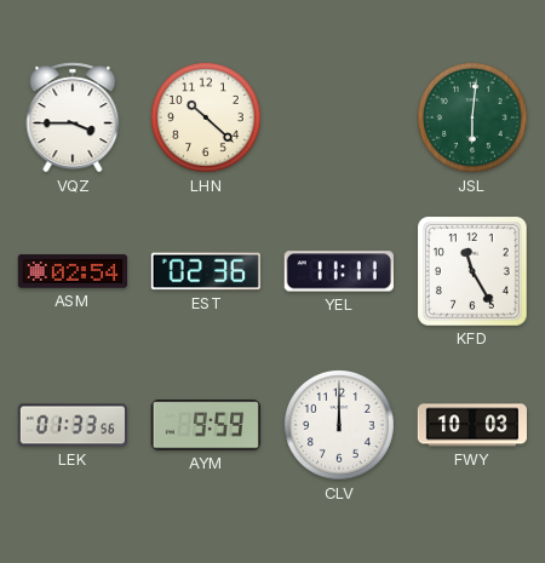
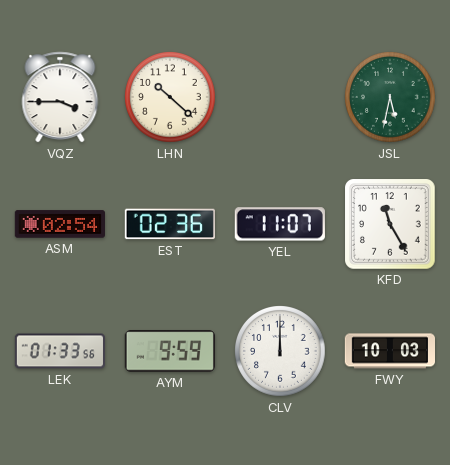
JSL: 6:01 -> 5:32
YEL: 11:11 -> 11:07
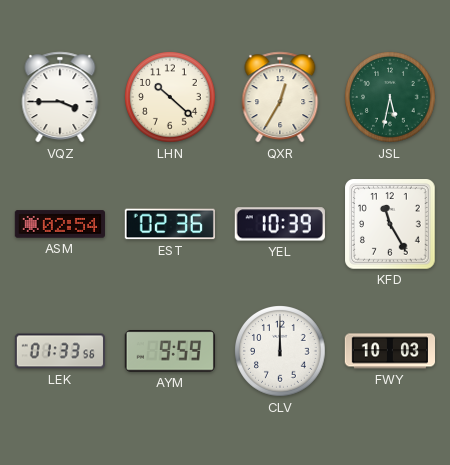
QXR: none -> 12:35
YEL: 11:07 -> 10:39
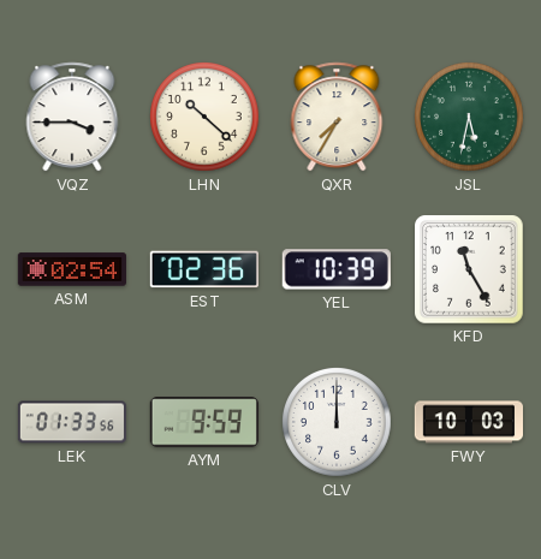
QXR: 12:35 -> 7:35
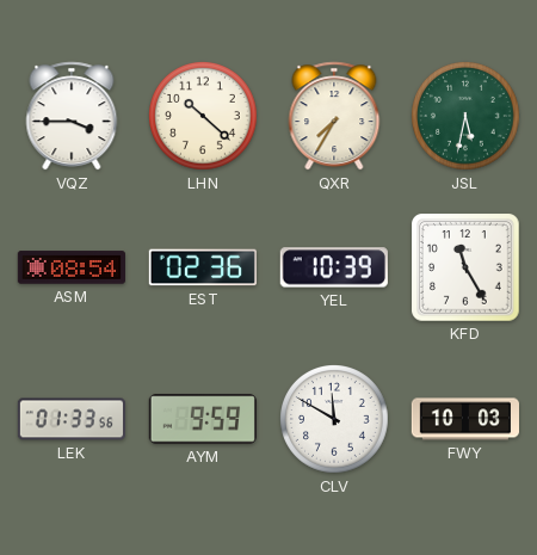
ASM: 02:54 -> 08:54
CLV: 12:00 -> 11:50
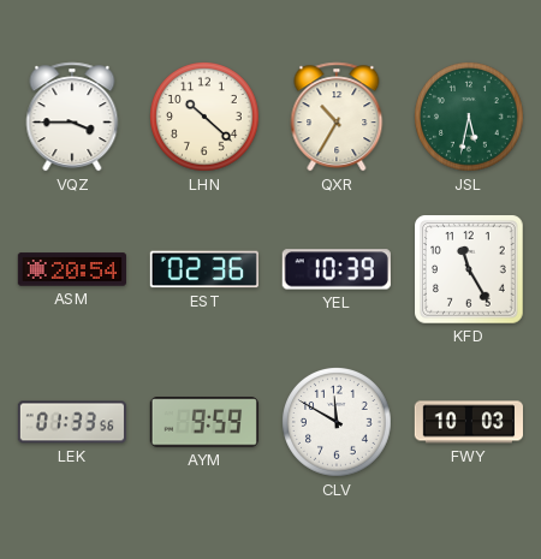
QXR: 7:35 -> 10:35
ASM: 08:54 -> 20:54
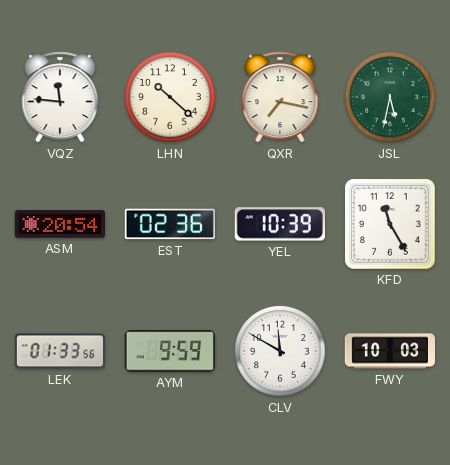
VQZ: 3:45 -> 11:46
QXR: 10:35 -> 7:17
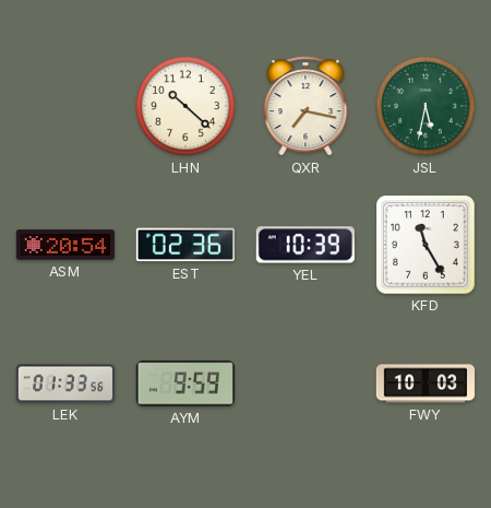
VQZ: 11:46 -> none
CLV: 11:50 -> none
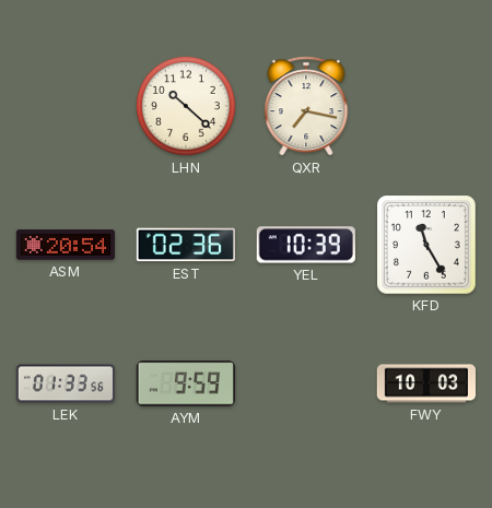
JSL: 5:32 -> none
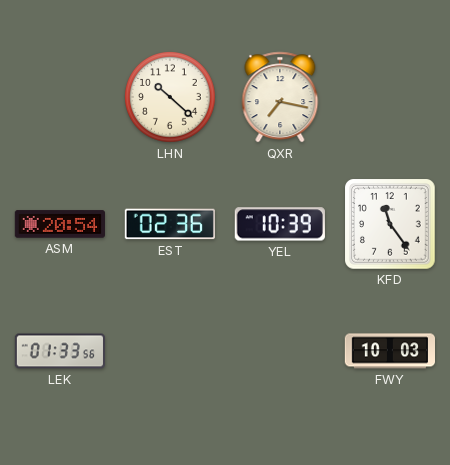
KFD: 11:25 -> 11:24
AYM: 9:59 -> none
